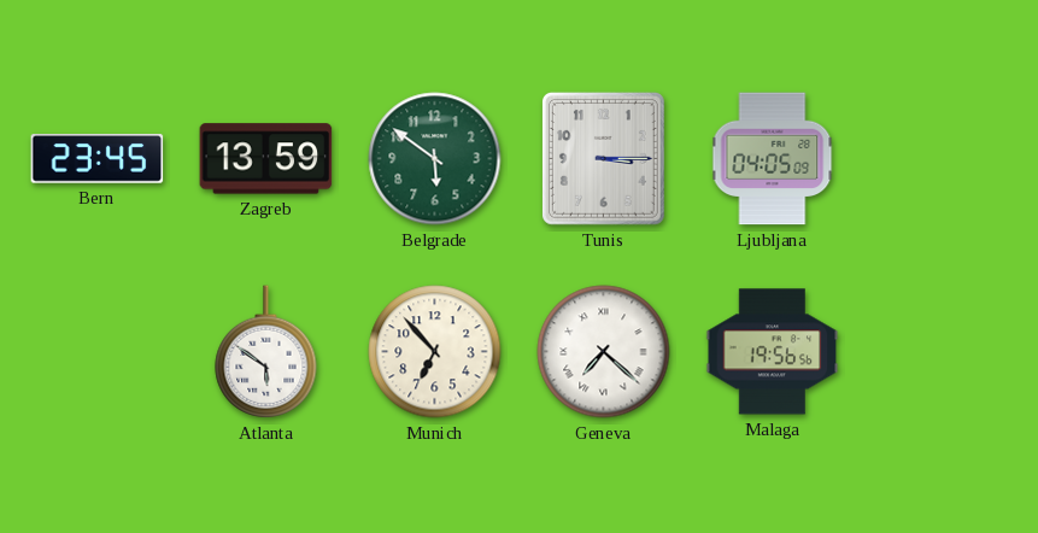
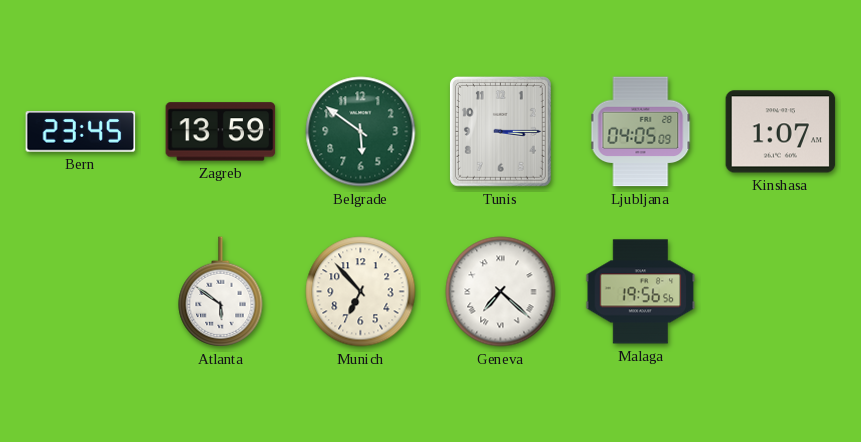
Kinshasa: none -> 1:07
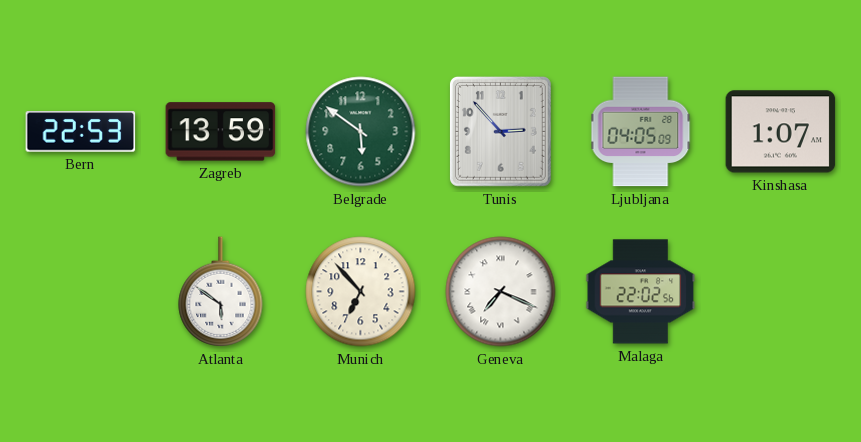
Bern: 23:45 -> 22:53
Tunis: 3:15 -> 2:53
Geneva: 7:22 -> 7:19
Malaga: 19:56 -> 22:02
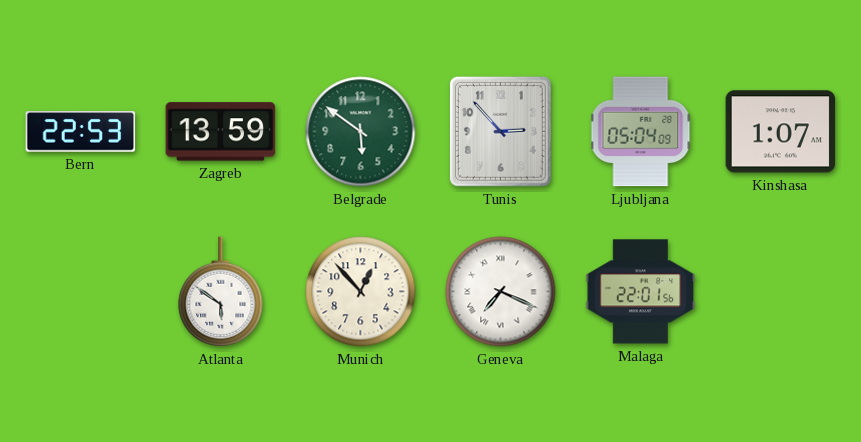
Ljubljana: 04:05 -> 05:04
Munich: 6:53 -> 12:53
Malaga: 22:02 -> 22:01
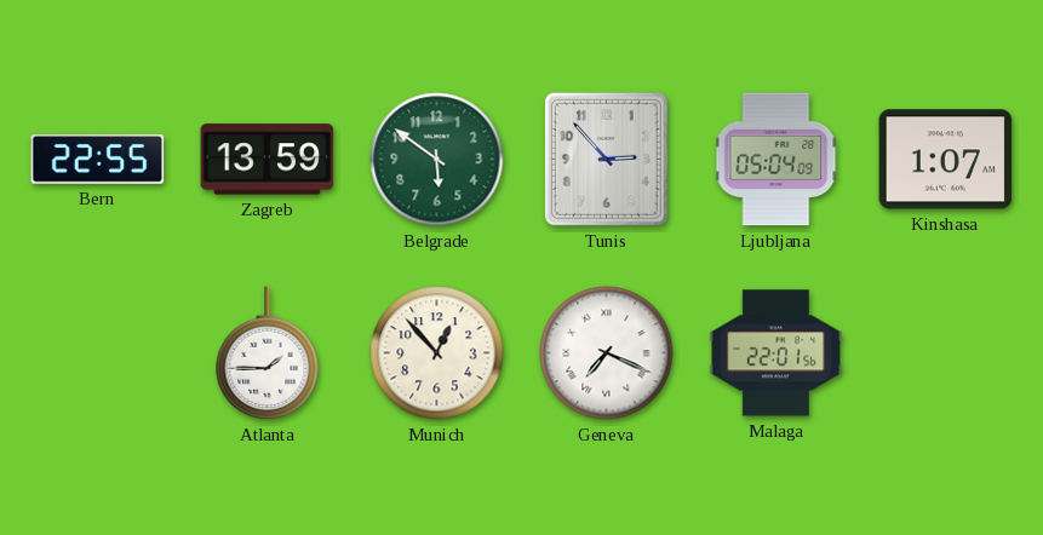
Bern: 22:53 -> 22:55
Atlanta: 5:51 -> 1:45
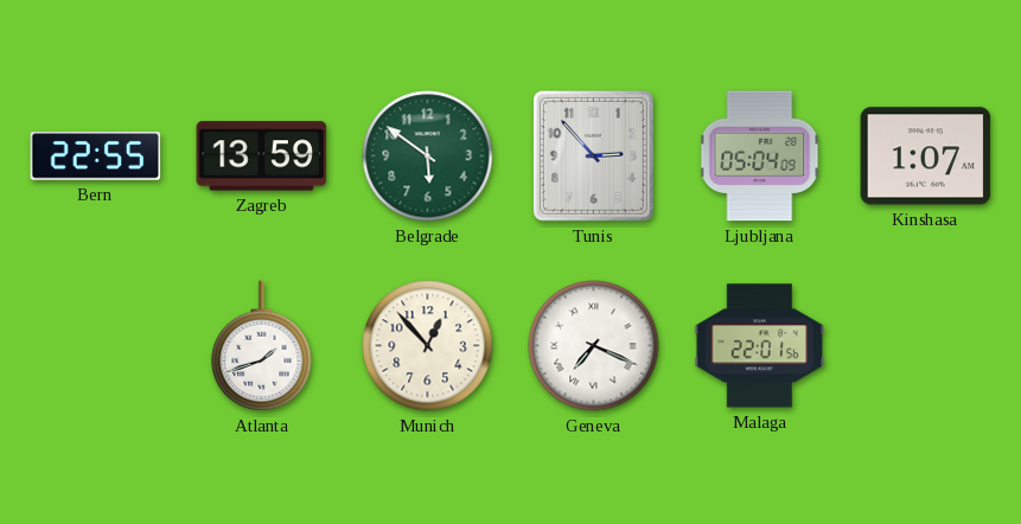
Atlanta: 1:45 -> 1:42
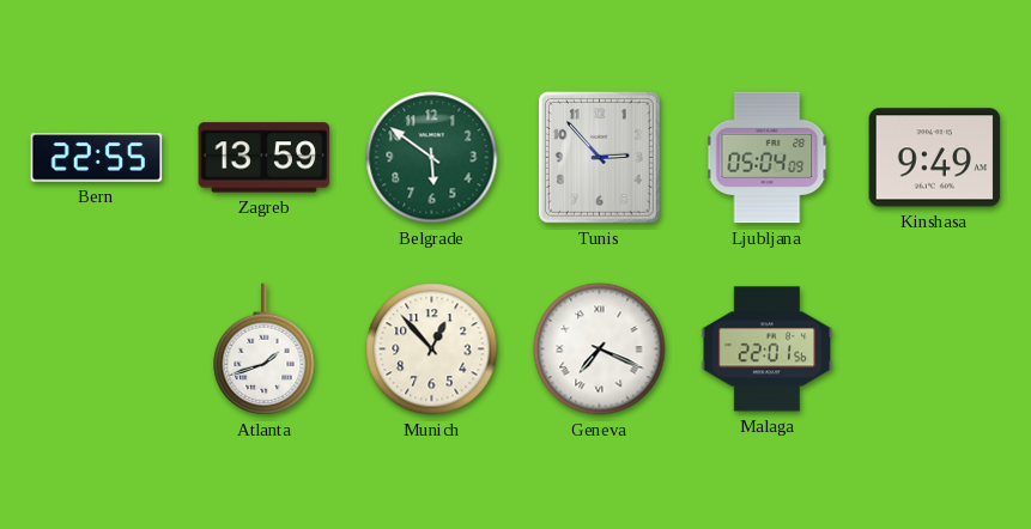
Kinshasa: 1:07 -> 9:49
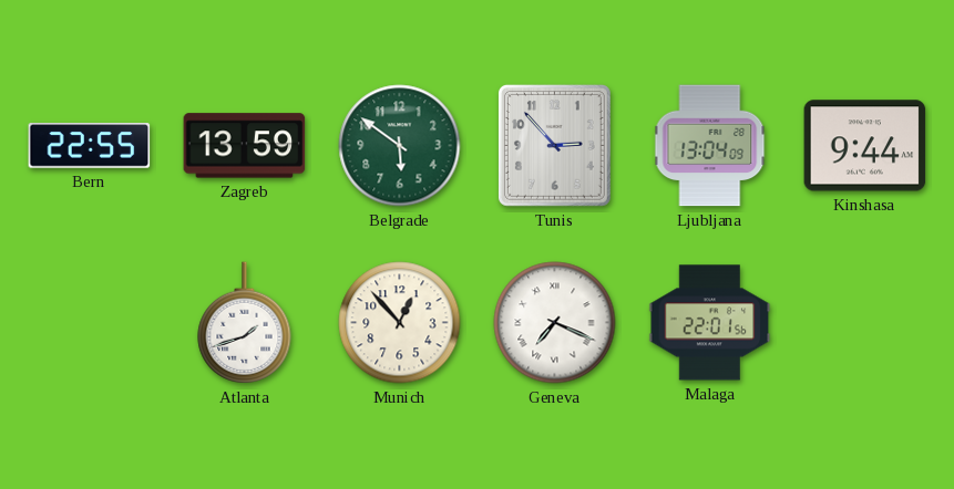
Ljubljana: 05:04 -> 13:04
Kinshasa: 9:49 -> 9:44
